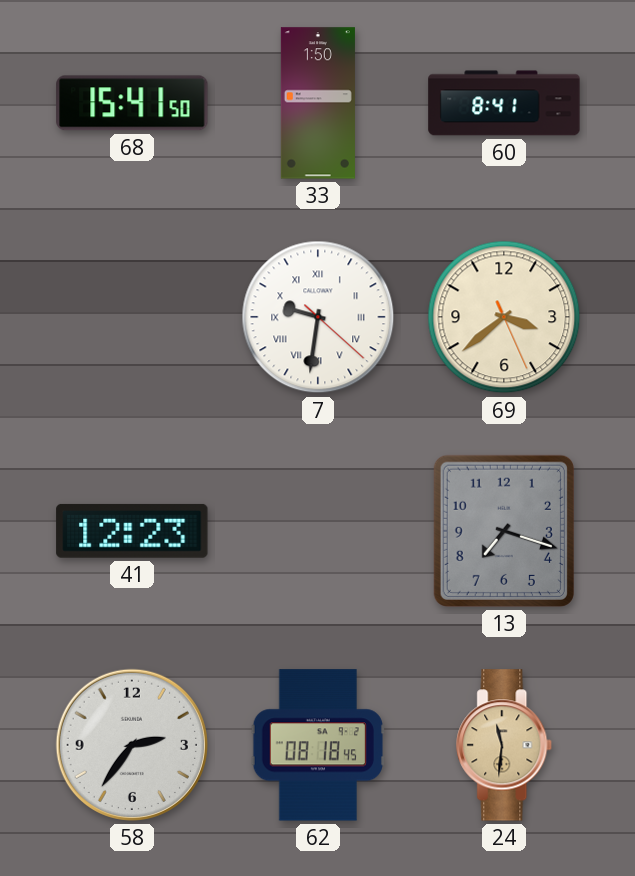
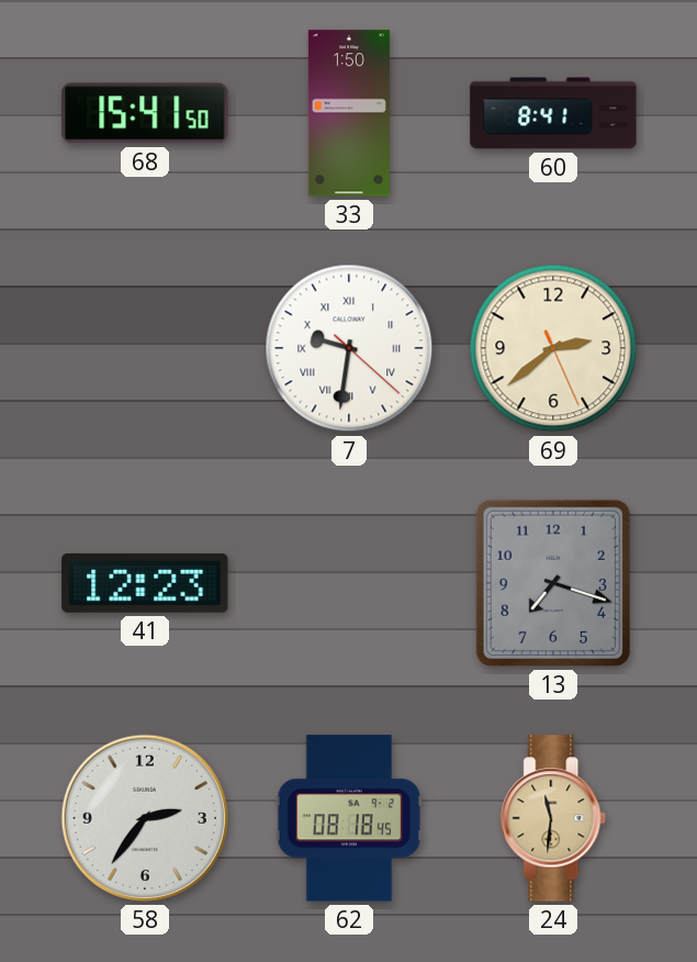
69: 3:38 -> 2:38
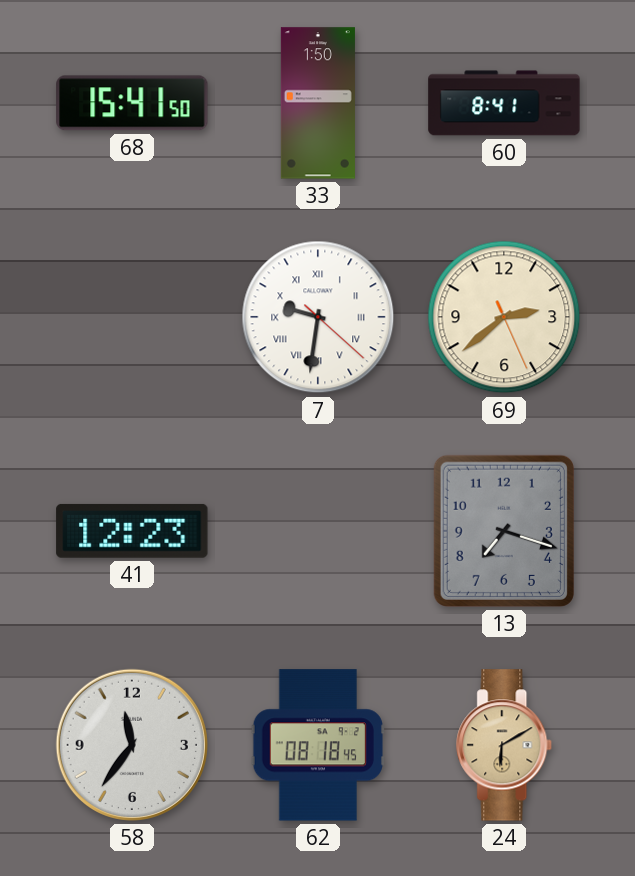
58: 2:36 -> 11:36
24: 11:31 -> 6:10
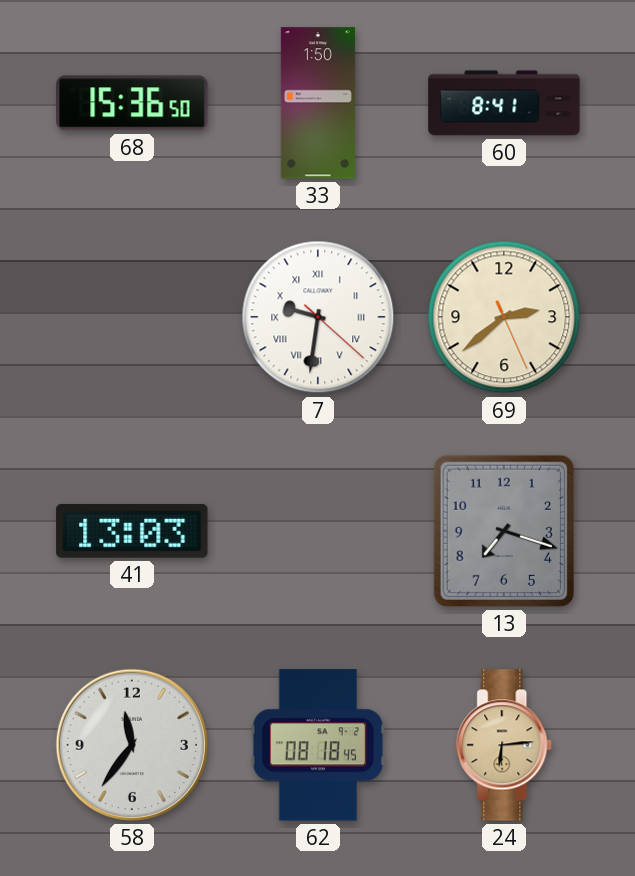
68: 15:41 -> 15:36
41: 12:23 -> 13:03
24: 6:10 -> 6:14
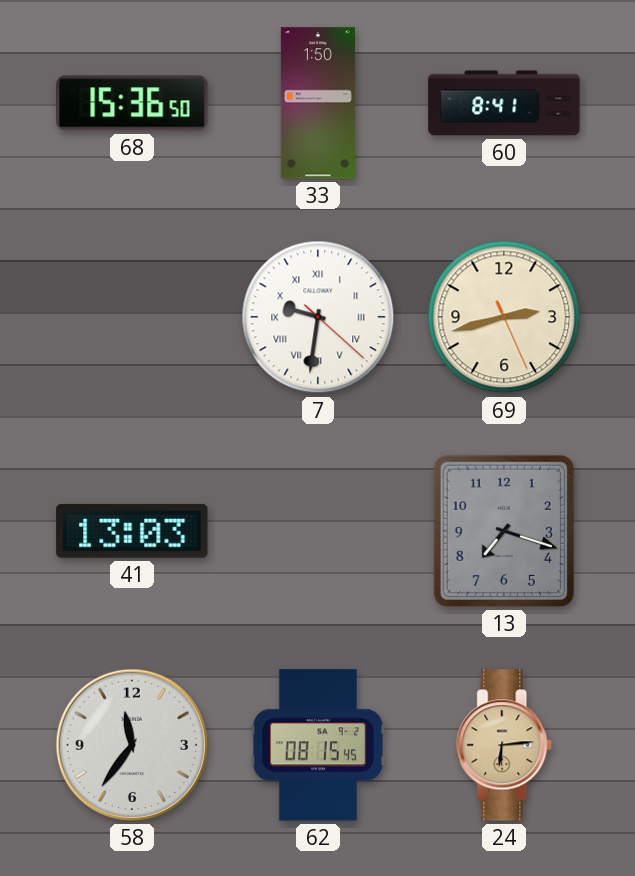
69: 2:38 -> 2:42
62: 08:18 -> 08:15
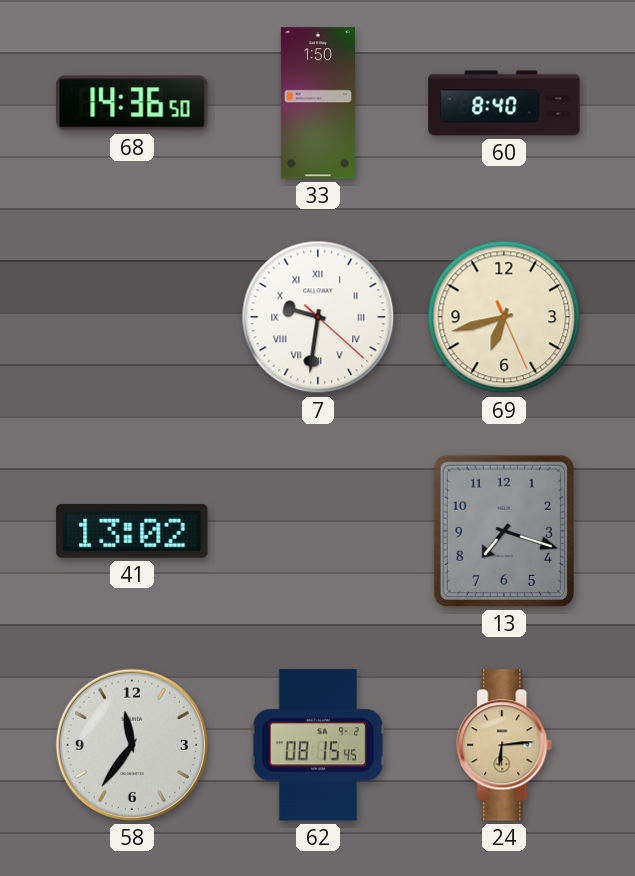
68: 15:36 -> 14:36
60: 8:41 -> 8:40
69: 2:42 -> 6:42
41: 13:03 -> 13:02
